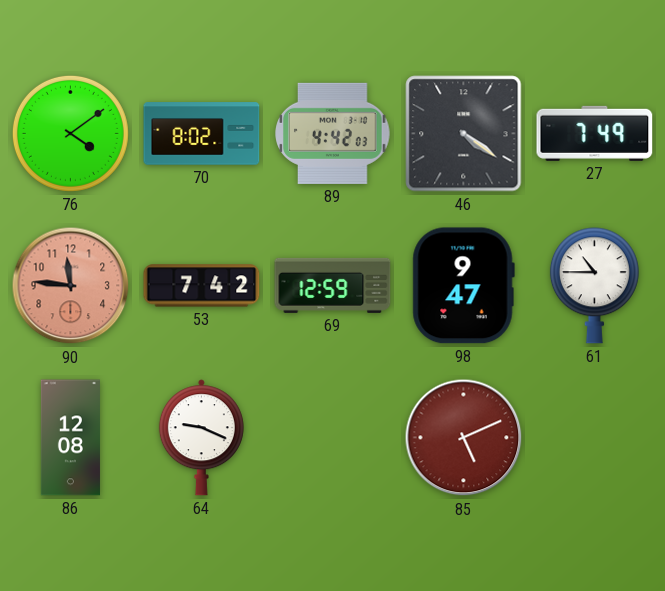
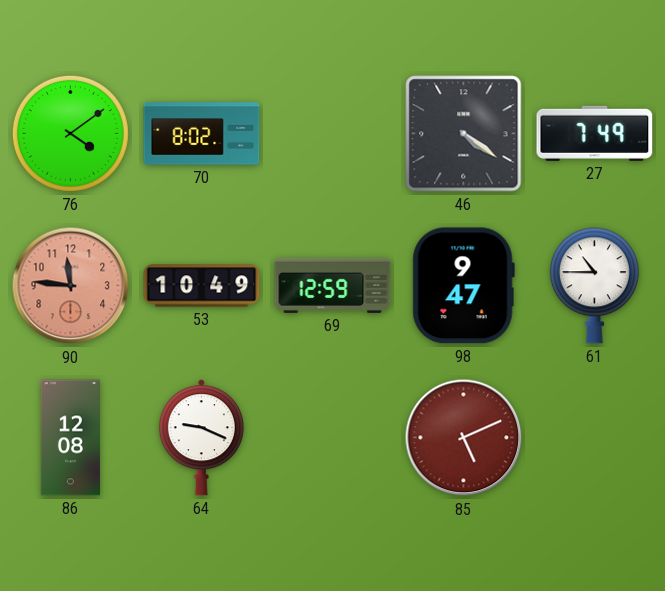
89: 4:42 -> none
53: 7:42 -> 10:49
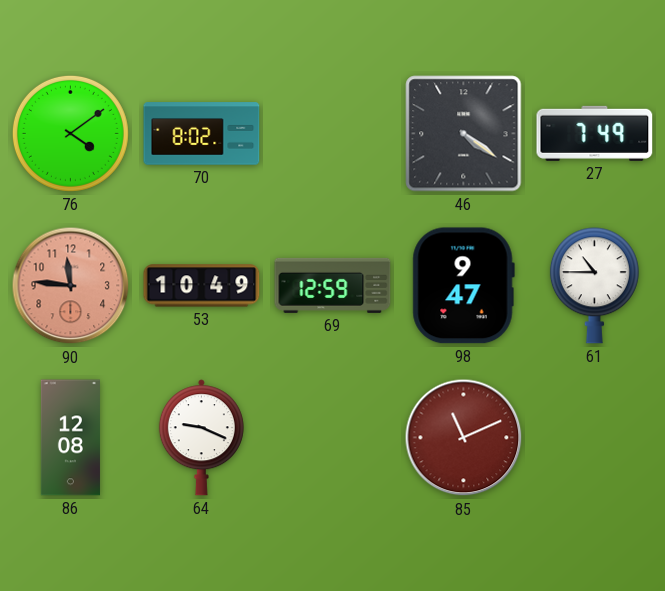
85: 5:11 -> 11:11
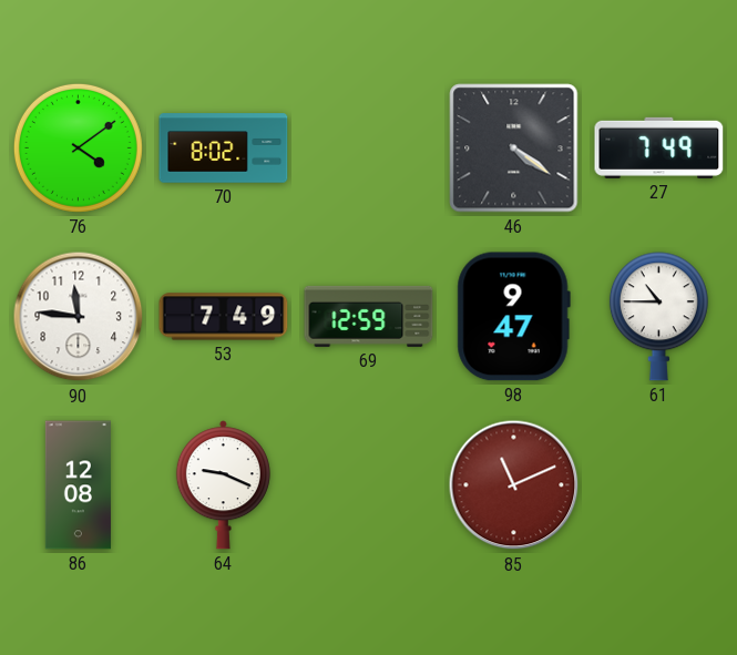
90 dial: salmon -> white
53: 10:49 -> 7:49
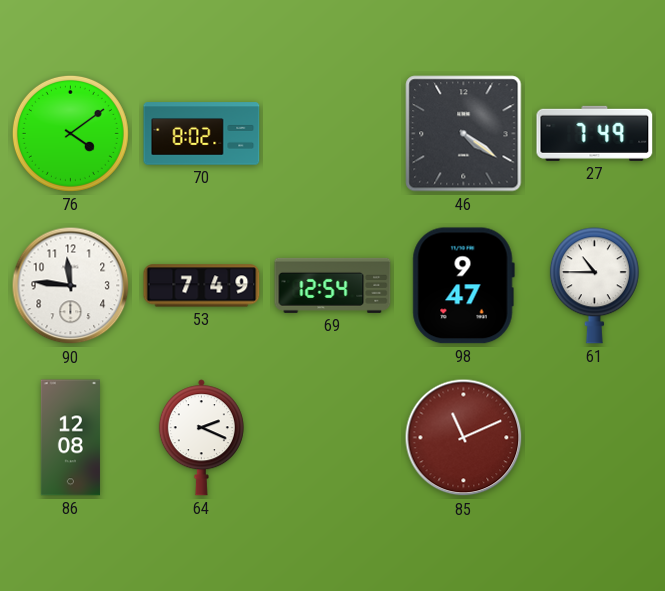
69: 12:59 -> 12:54
64: 9:19 -> 2:19
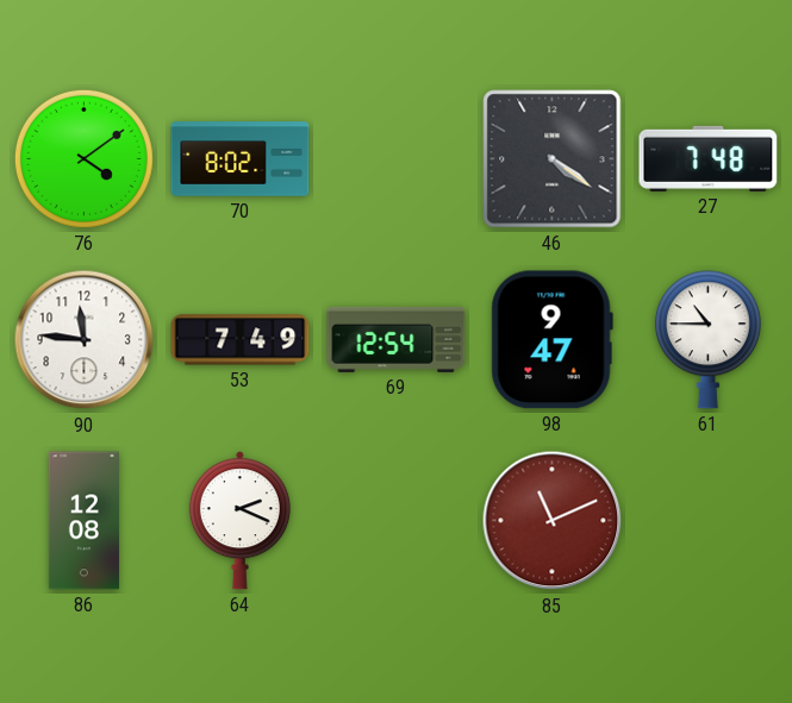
27: 7:49 -> 7:48
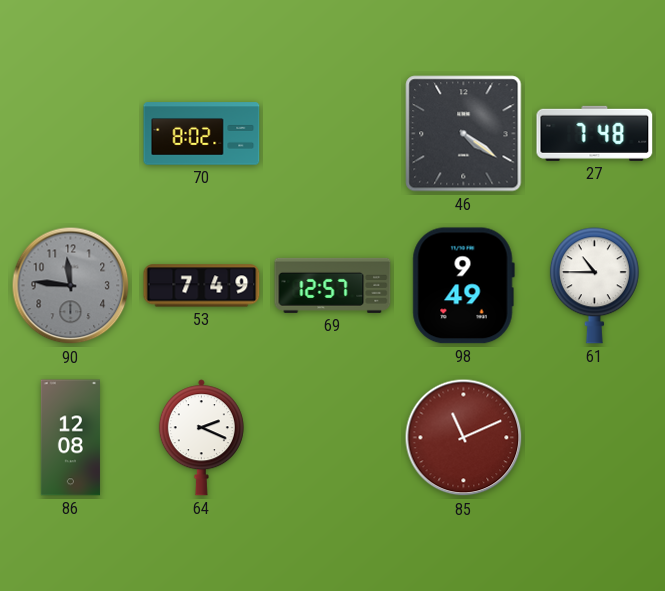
76: 4:09 -> none
90 dial: white -> grey
69: 12:54 -> 12:57
98: 9:47 -> 9:49
